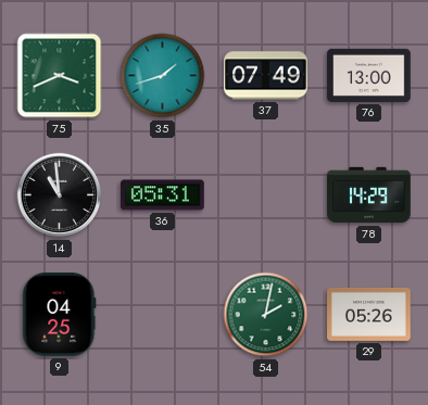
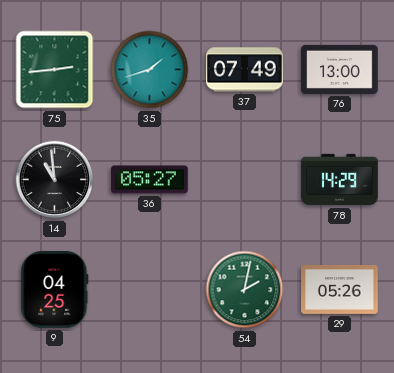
75: 3:41 -> 2:44
36: 05:31 -> 05:27
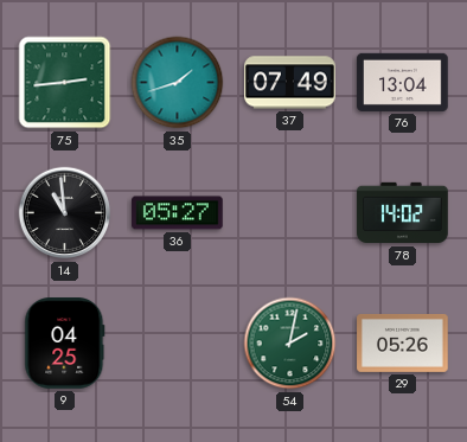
76: 13:00 -> 13:04
78: 14:29 -> 14:02
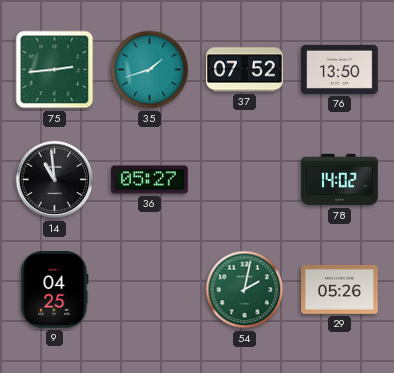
37: 07:49 -> 07:52
76: 13:04 -> 13:50
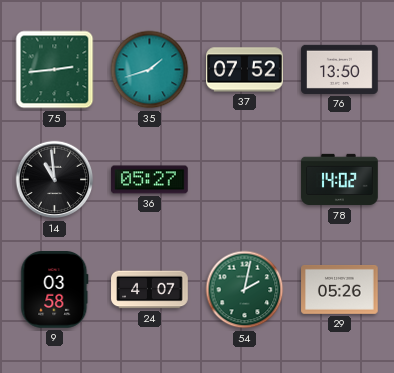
9: 04:25 -> 03:58
24: none -> 4:07
